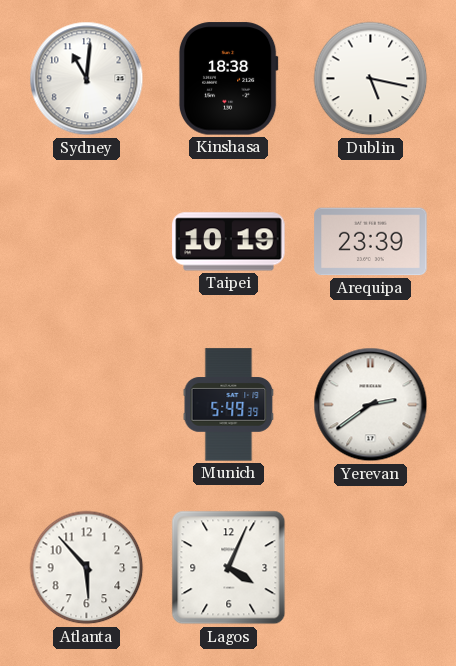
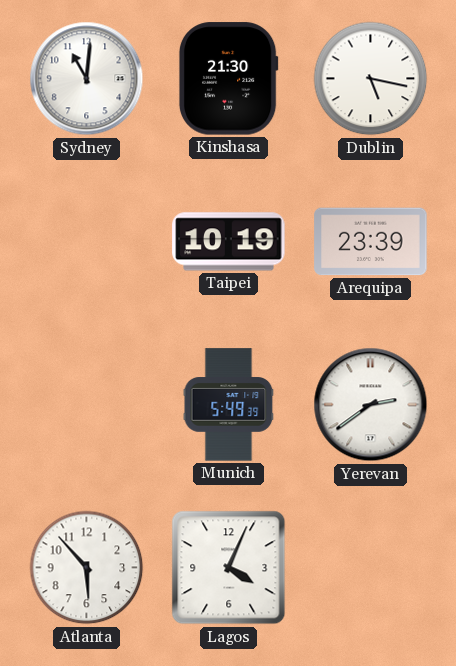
Kinshasa: 18:38 -> 21:30
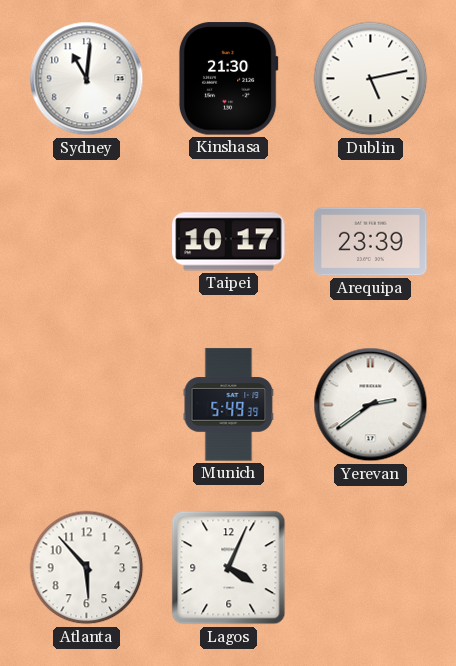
Dublin: 5:17 -> 5:13
Taipei: 10:19 -> 10:17
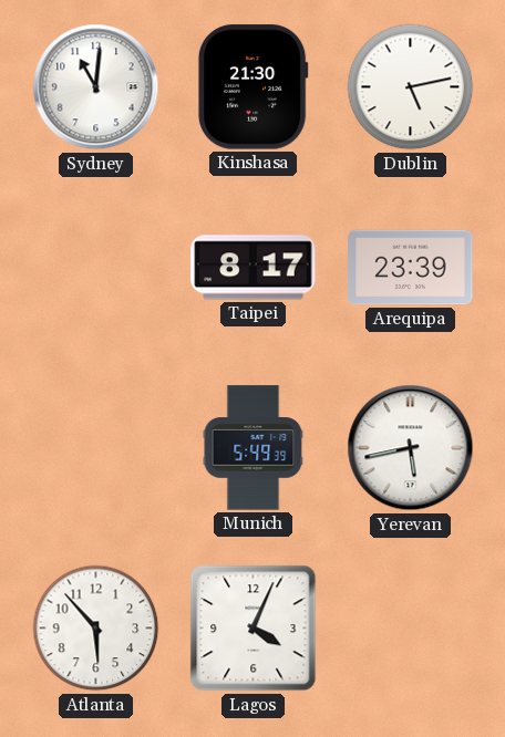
Taipei: 10:17 -> 8:17
Yerevan: 2:39 -> 5:43
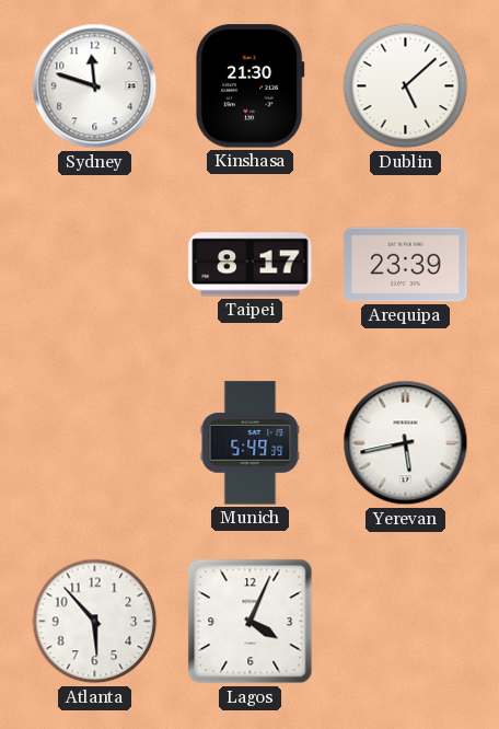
Sydney: 11:01 -> 11:48
Dublin: 5:13 -> 5:08
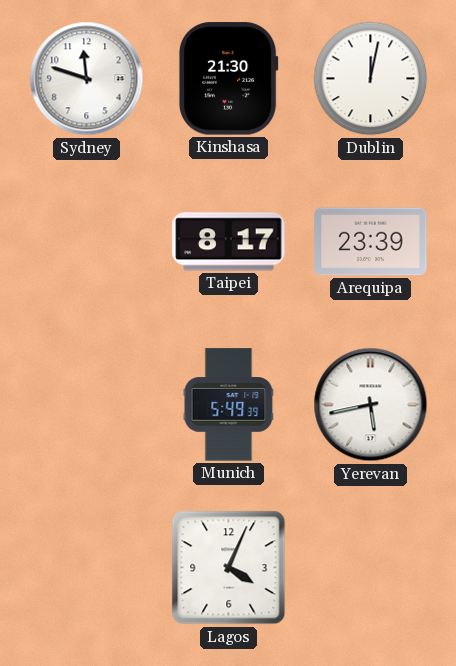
Dublin: 5:08 -> 12:02
Atlanta: 5:53 -> none
